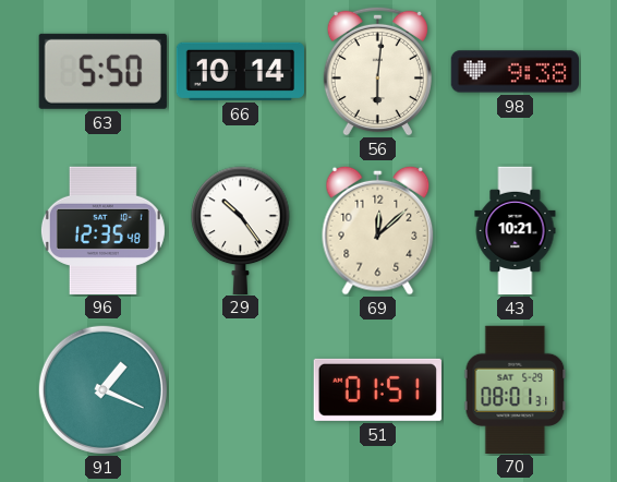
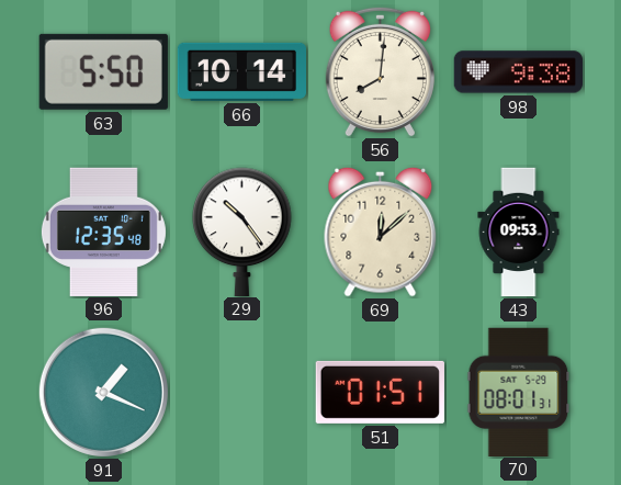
56: 6:01 -> 8:01
43: 10:21 -> 09:53
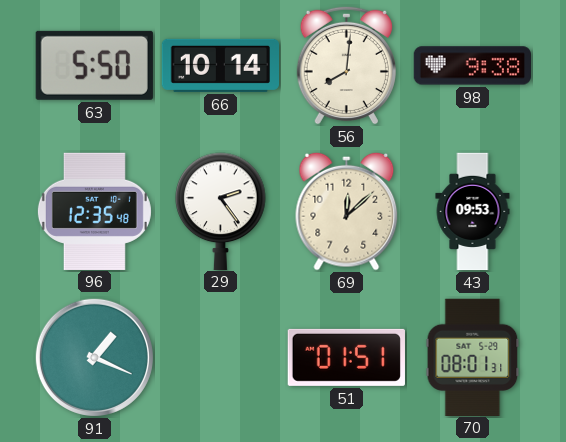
29: 10:24 -> 2:24
